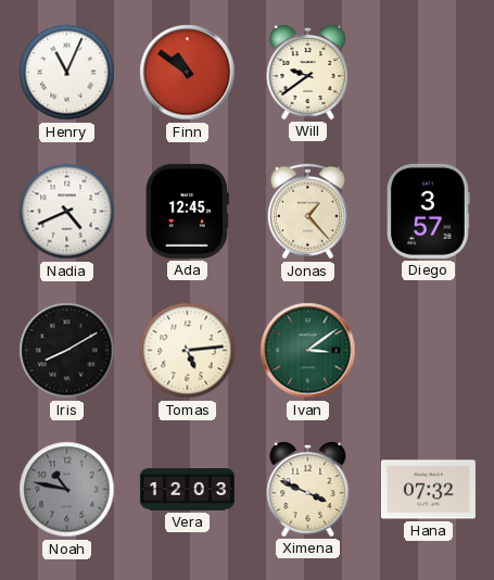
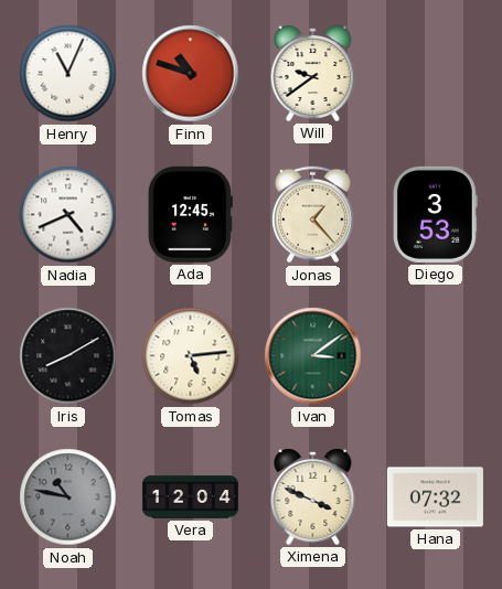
Finn: 10:51 -> 10:48
Diego: 3:57 -> 3:53
Vera: 12:03 -> 12:04
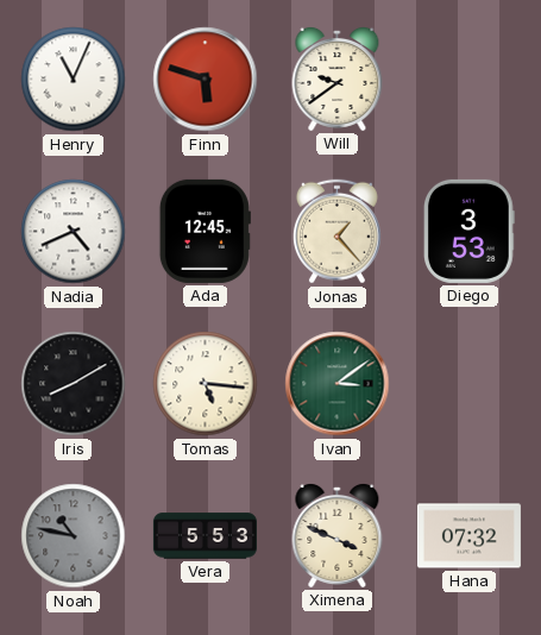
Finn: 10:48 -> 5:48
Tomas: 5:14 -> 5:16
Vera: 12:04 -> 5:53
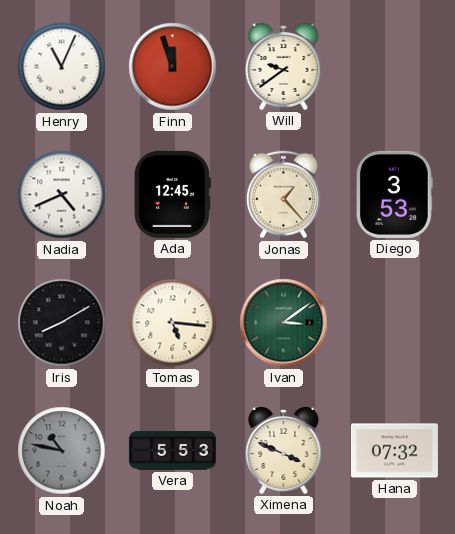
Finn: 5:48 -> 11:57
